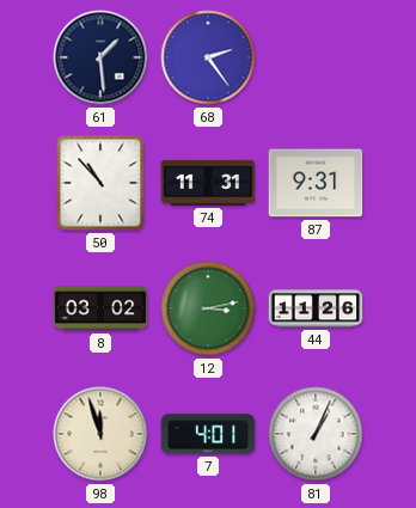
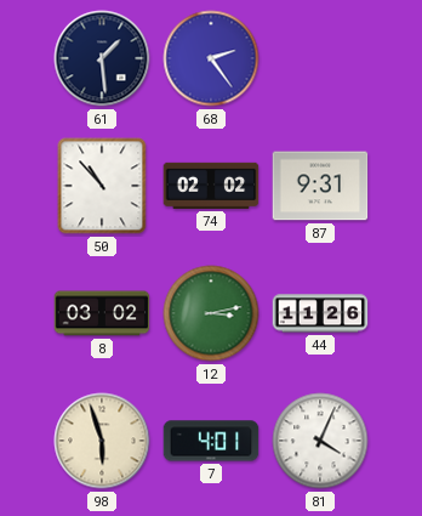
74: 11:31 -> 02:02
98: 11:57 -> 5:57
81: 1:04 -> 4:04
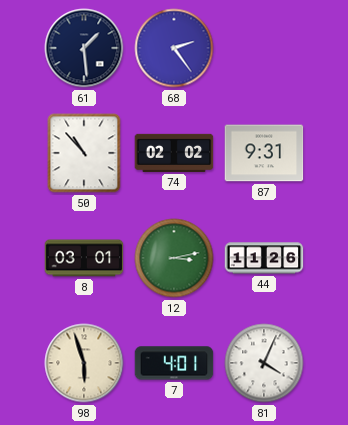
8: 03:02 -> 03:01
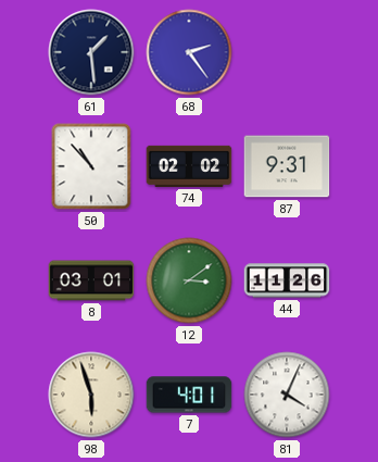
12: 3:13 -> 3:09
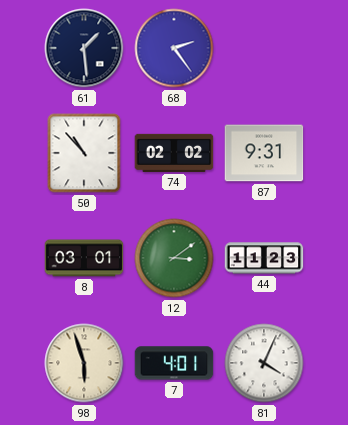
44: 11:26 -> 11:23
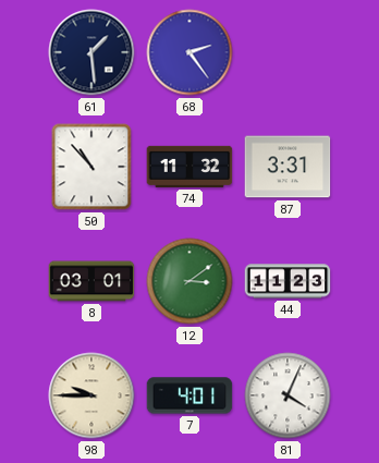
74: 02:02 -> 11:32
87: 9:31 -> 3:31
98: 5:57 -> 9:45
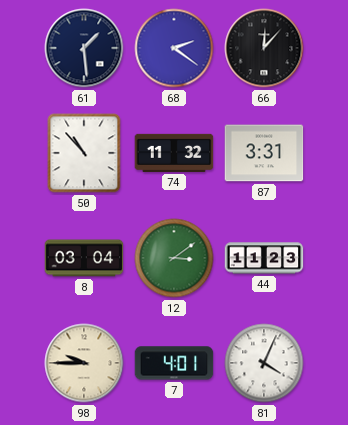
68: 2:24 -> 2:21
66: none -> 12:07
8: 03:01 -> 03:04
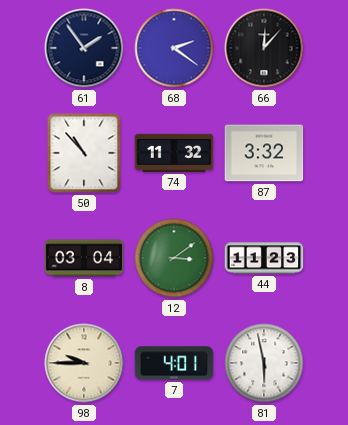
61: 1:29 -> 1:54
87: 3:31 -> 3:32
81: 4:04 -> 5:58
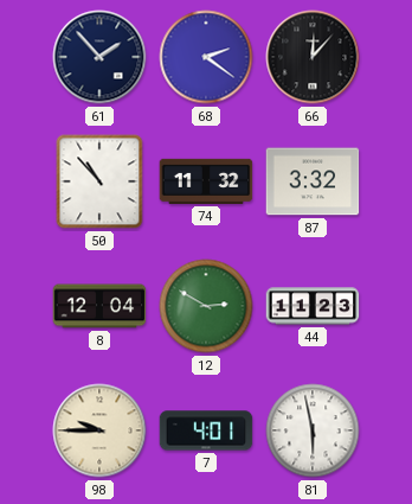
61: 1:54 -> 1:53
8: 03:04 -> 12:04
12: 3:09 -> 2:50
